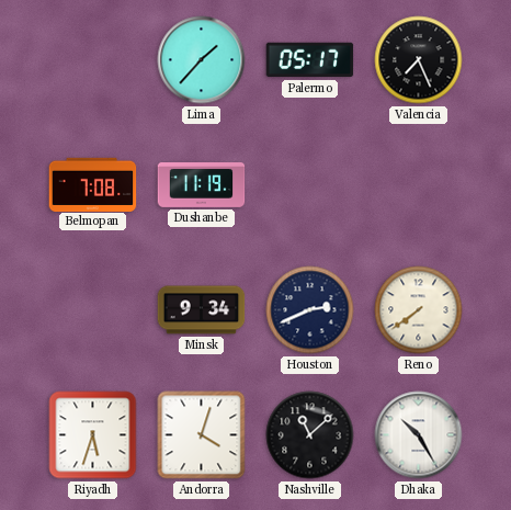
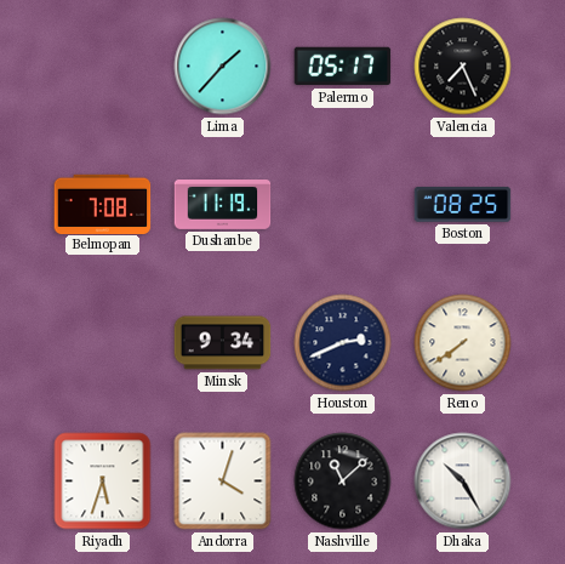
Boston: none -> 08:25
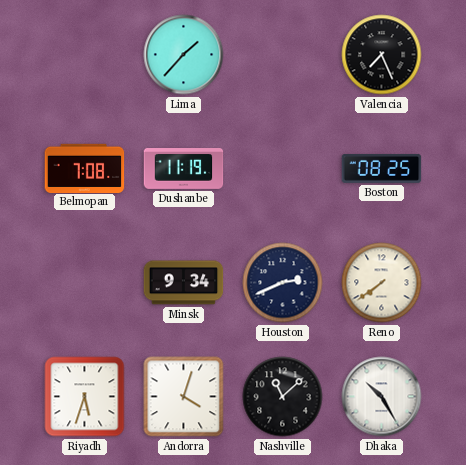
Palermo: 05:17 -> none
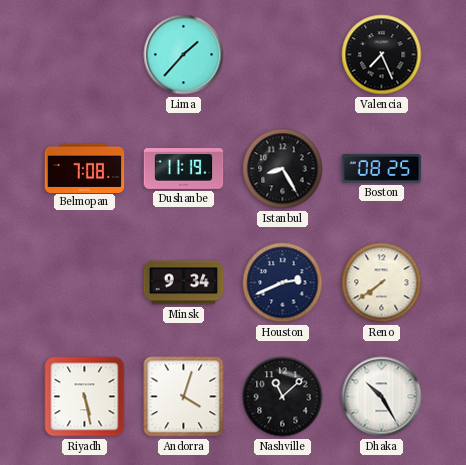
Istanbul: none -> 8:25
Riyadh: 5:33 -> 5:28
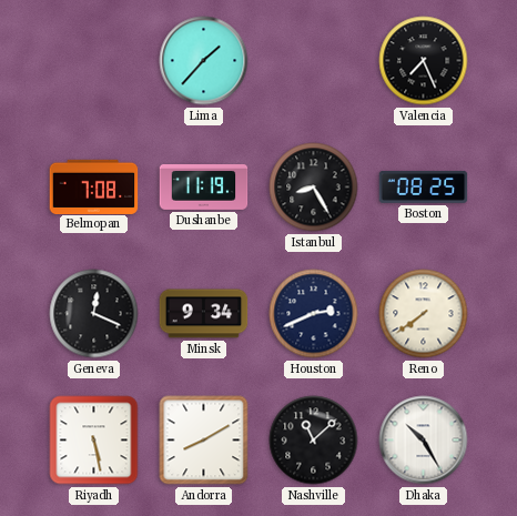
Geneva: none -> 12:19
Andorra: 4:03 -> 8:10
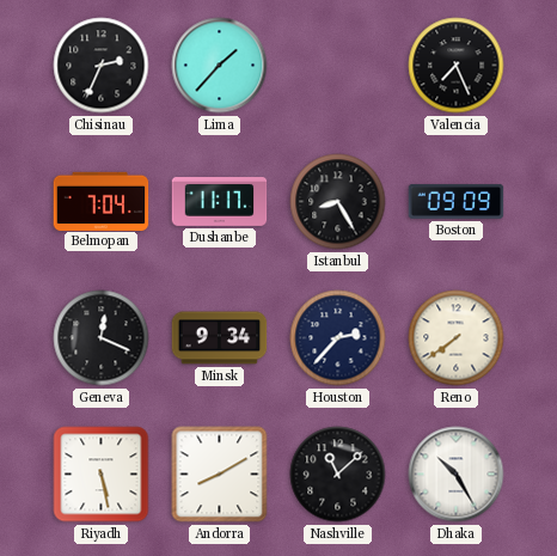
Chisinau: none -> 2:34
Belmopan: 7:08 -> 7:04
Dushanbe: 11:19 -> 11:17
Boston: 08:25 -> 09:09
Houston: 2:41 -> 2:37
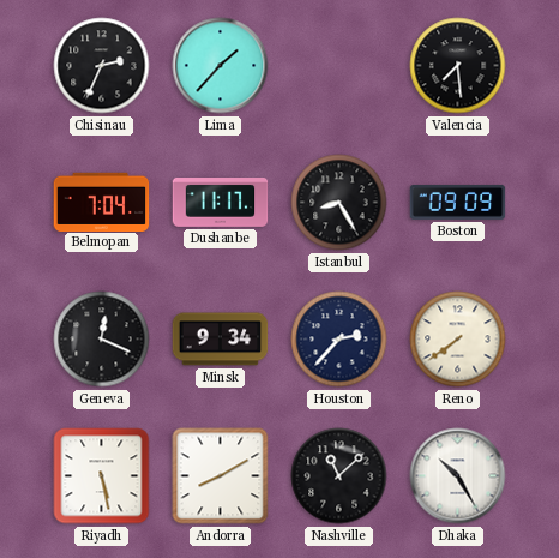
Valencia: 7:26 -> 7:29
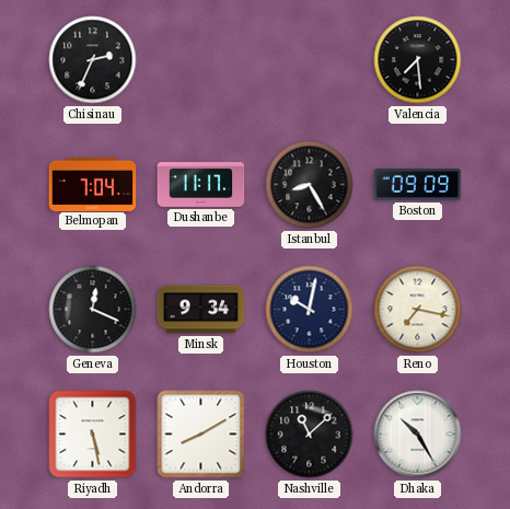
Lima: 1:37 -> none
Houston: 2:37 -> 10:02
Reno: 7:39 -> 7:17
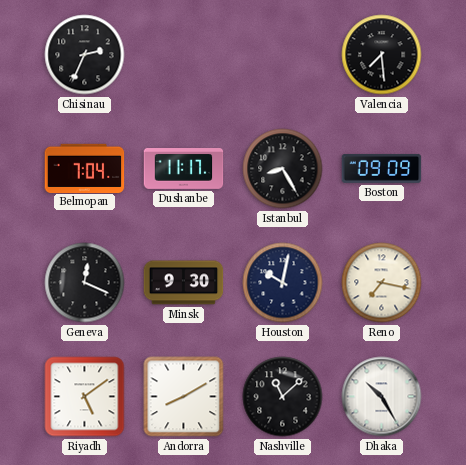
Minsk: 9:34 -> 9:30
Riyadh: 5:28 -> 5:09
